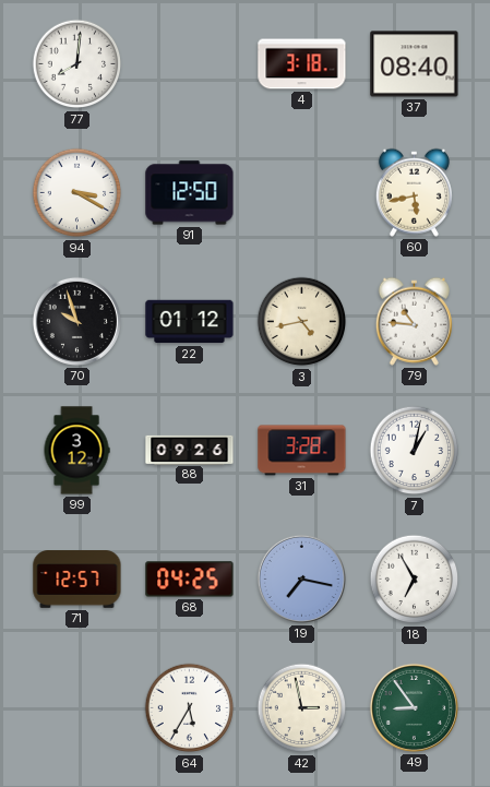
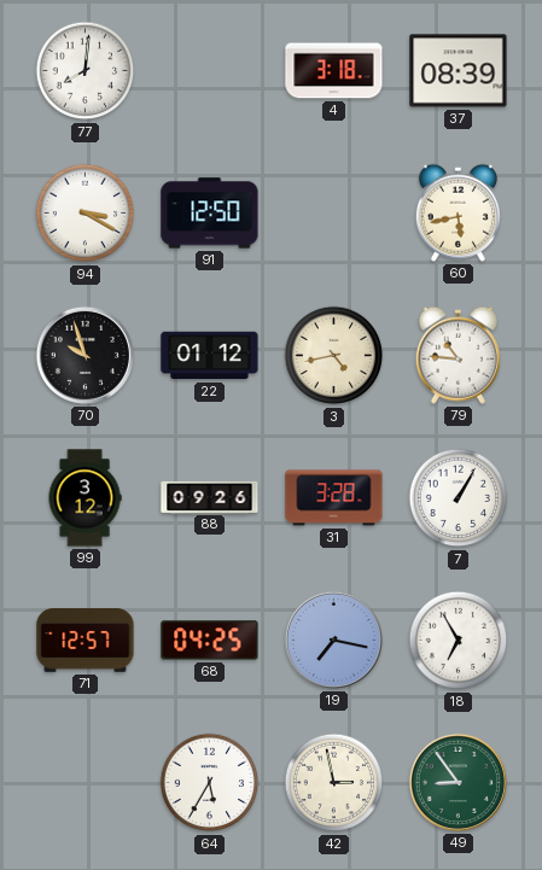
37: 08:40 -> 08:39
7: 1:02 -> 1:05
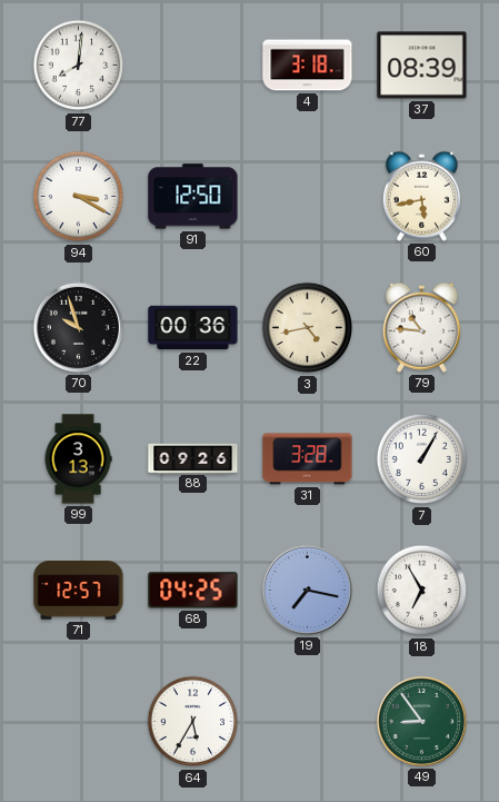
22: 01:12 -> 00:36
99: 3:12 -> 3:13
42: 2:58 -> none
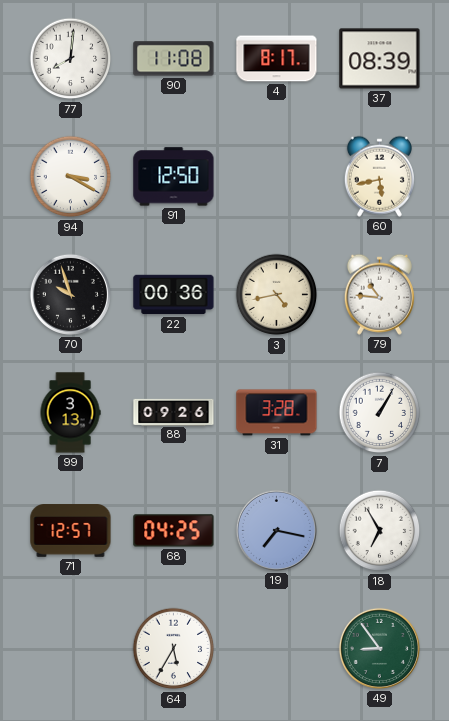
90: none -> 11:08
4: 3:18 -> 8:17
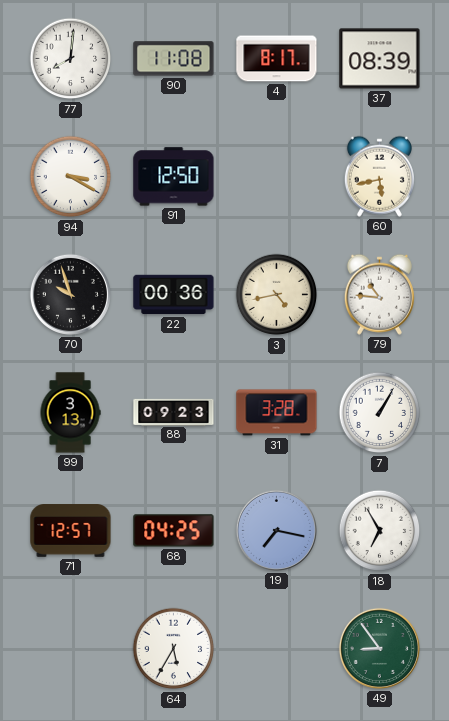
88: 09:26 -> 09:23
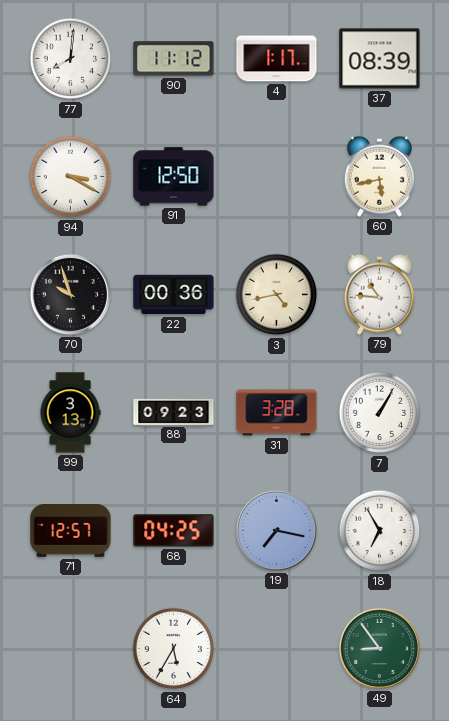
90: 11:08 -> 11:12
4: 8:17 -> 1:17
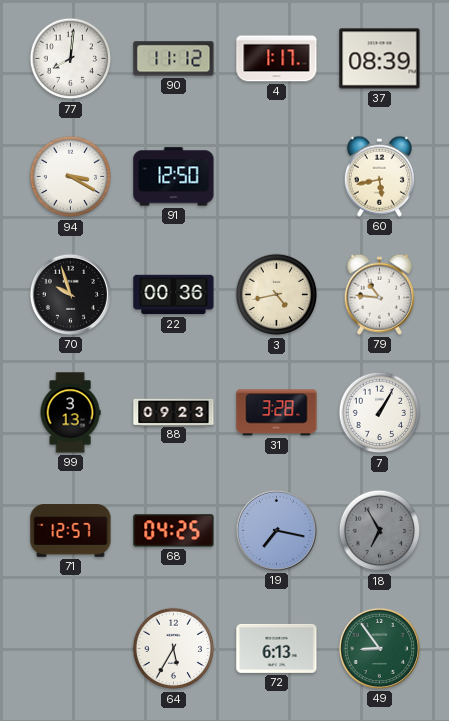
18 dial: white -> grey
72: none -> 6:13
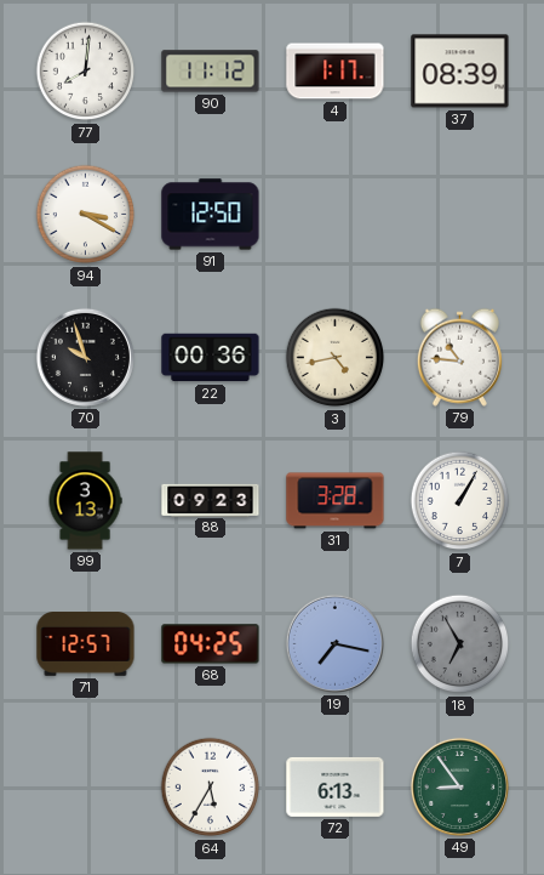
60: 5:43 -> none
